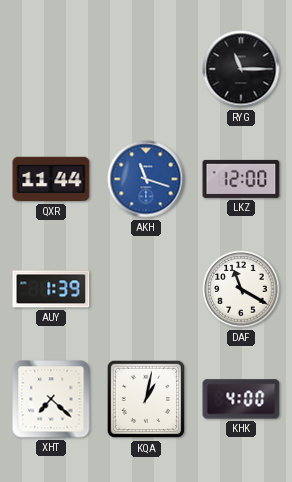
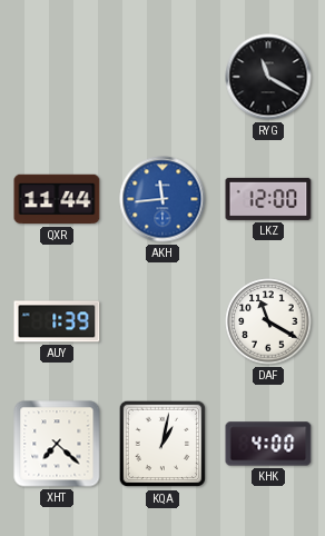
RYG: 11:15 -> 11:20
AKH: 11:18 -> 11:44
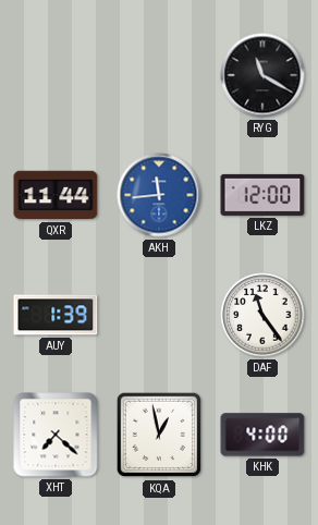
DAF: 11:20 -> 11:24
KQA: 1:02 -> 12:58
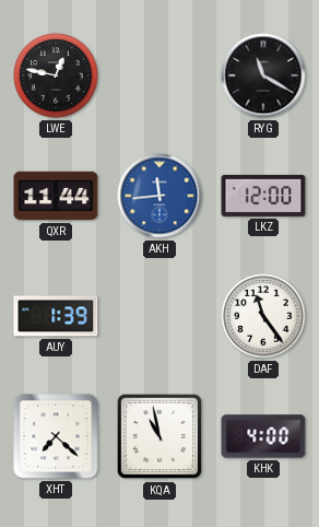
LWE: none -> 12:47
KQA: 12:58 -> 10:58
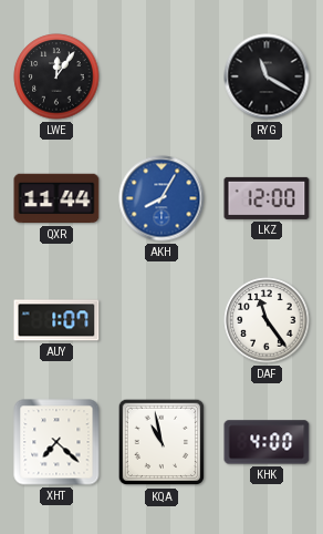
LWE: 12:47 -> 12:06
AKH: 11:44 -> 8:05
AUY: 1:39 -> 1:07
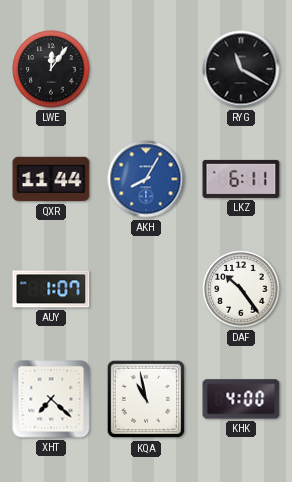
LKZ: 12:00 -> 6:11
DAF: 11:24 -> 10:24
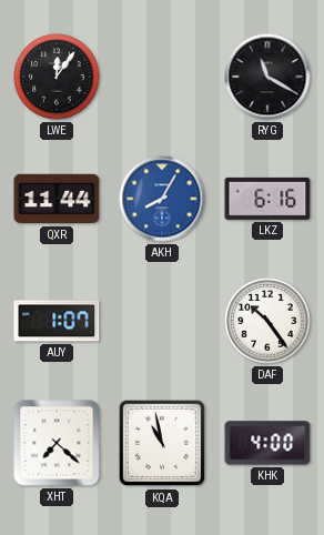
LKZ: 6:11 -> 6:16
